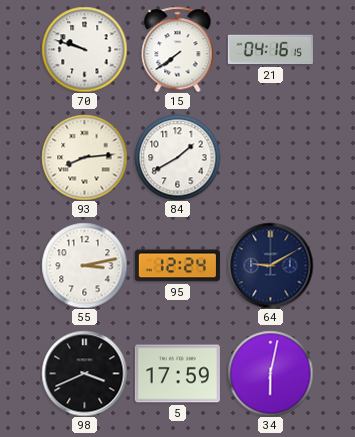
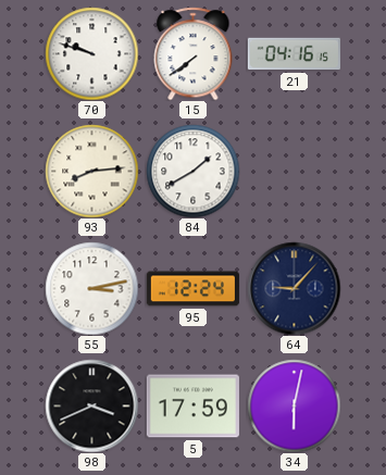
64: 9:10 -> 9:07
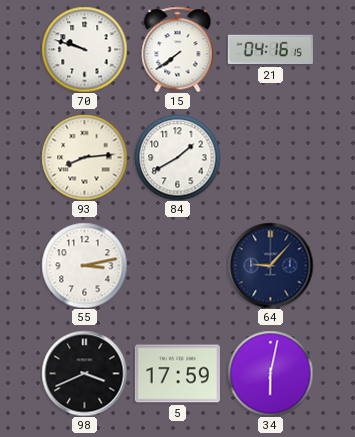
95: 12:24 -> none
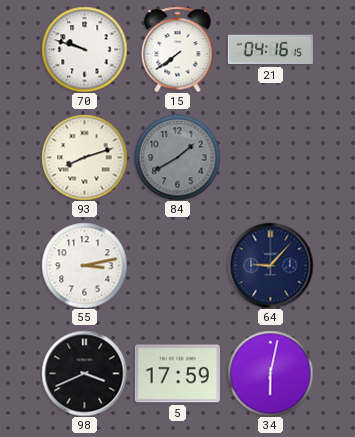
93: 8:14 -> 8:12
84 dial: white -> grey
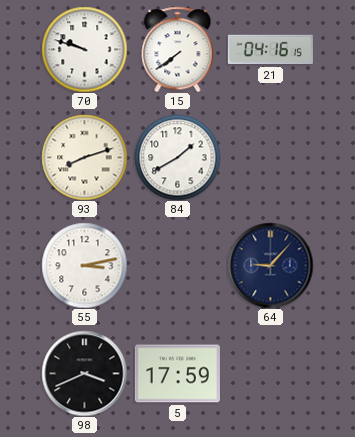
84 dial: grey -> white
34: 6:02 -> none
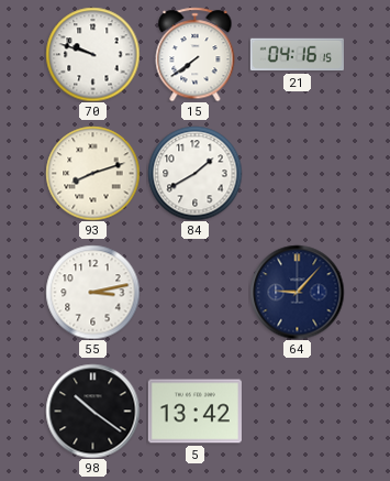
98: 3:41 -> 10:21
5: 17:59 -> 13:42
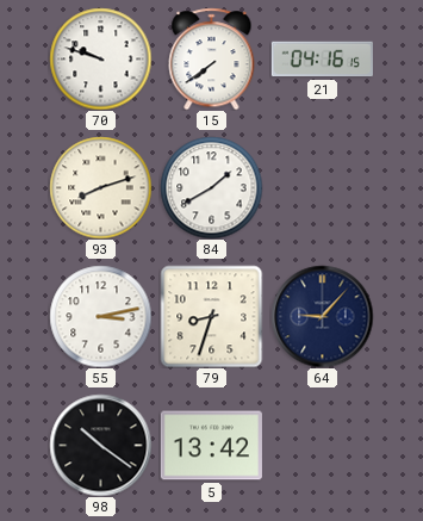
79: none -> 8:33
